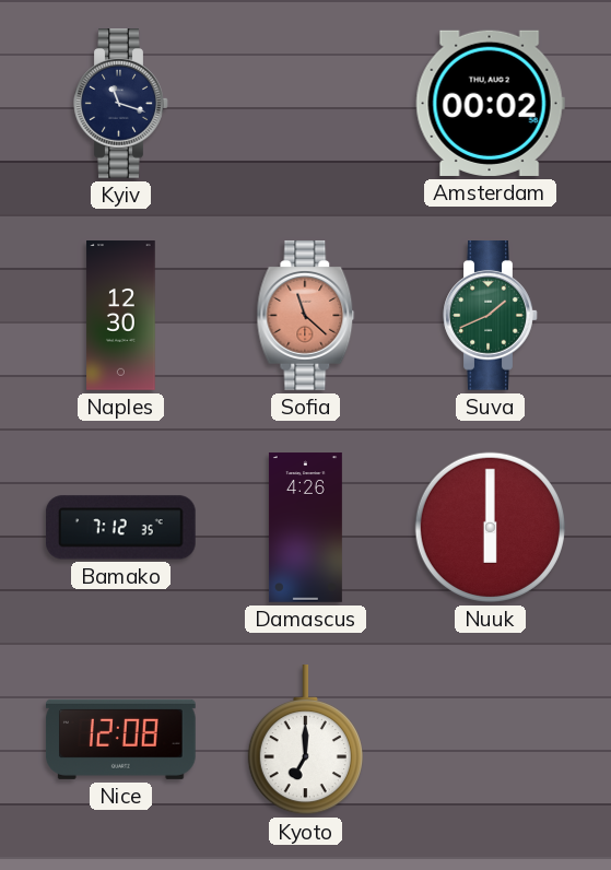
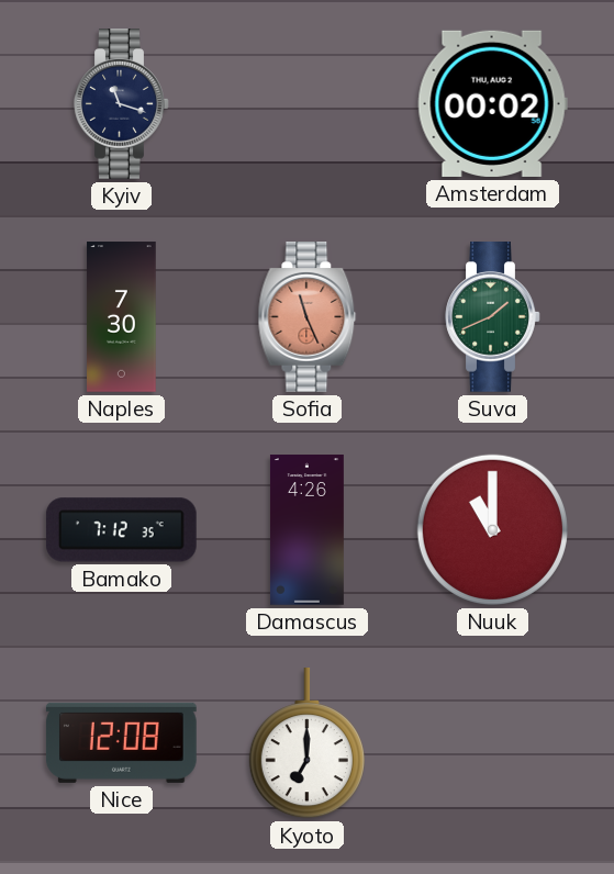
Naples: 12:30 -> 7:30
Sofia: 11:22 -> 11:26
Nuuk: 6:00 -> 11:00
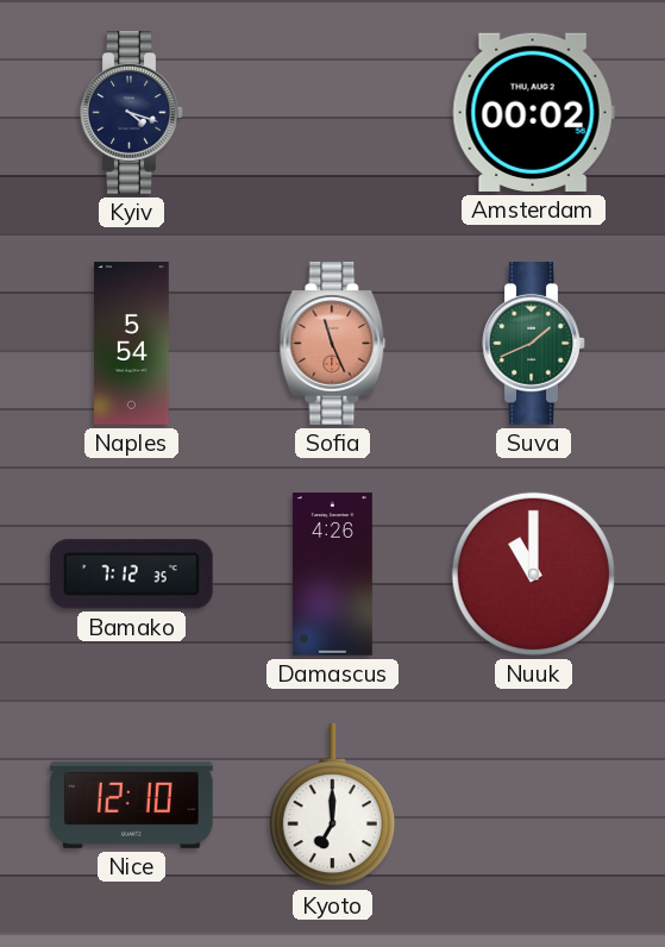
Kyiv: 11:18 -> 4:18
Naples: 7:30 -> 5:54
Nice: 12:08 -> 12:10
